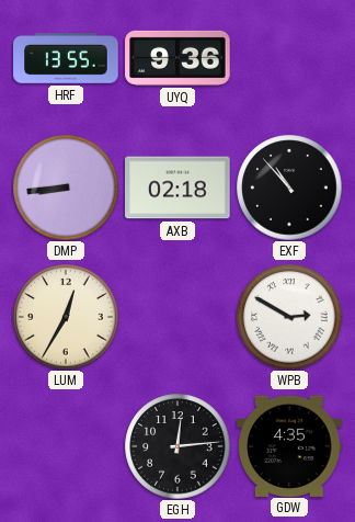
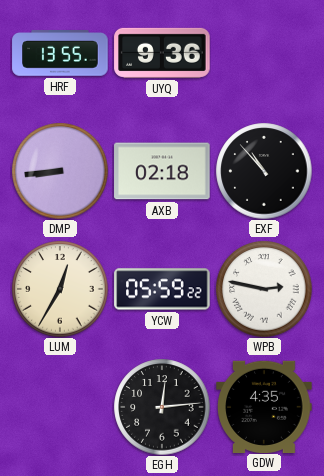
YCW: none -> 05:59
WPB: 2:50 -> 2:47
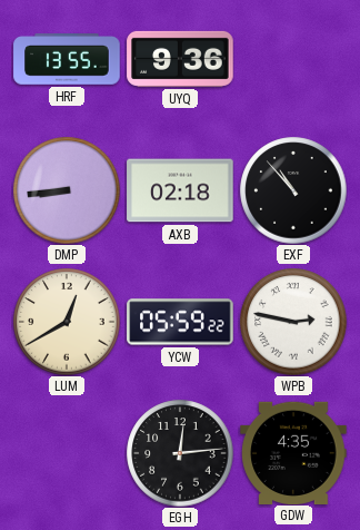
LUM: 12:35 -> 12:40
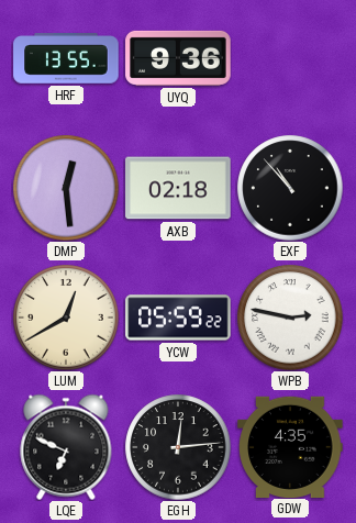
DMP: 8:44 -> 12:29
LQE: none -> 6:49
